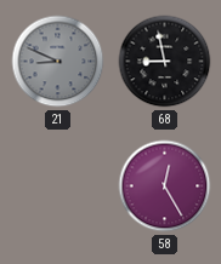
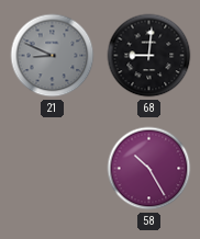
68: 8:58 -> 9:01
58: 12:25 -> 10:25
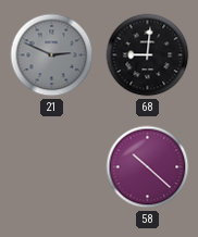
21: 8:49 -> 2:49
58: 10:25 -> 10:22
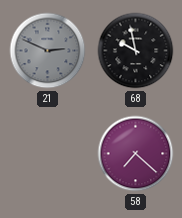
68: 9:01 -> 9:58
58: 10:22 -> 7:22
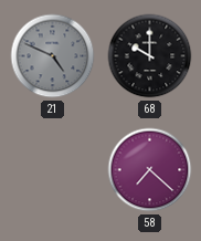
21: 2:49 -> 4:49
68: 9:58 -> 10:00
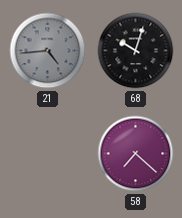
21: 4:49 -> 4:44
68: 10:00 -> 10:03
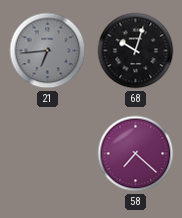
21: 4:44 -> 6:44
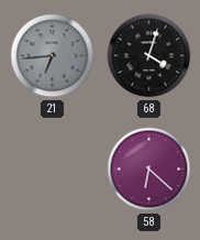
68: 10:03 -> 4:03
58: 7:22 -> 6:22
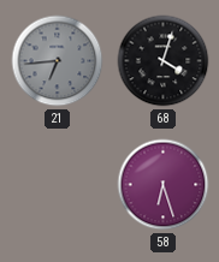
58: 6:22 -> 6:27
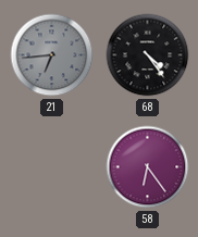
68: 4:03 -> 4:24
58: 6:27 -> 6:24
